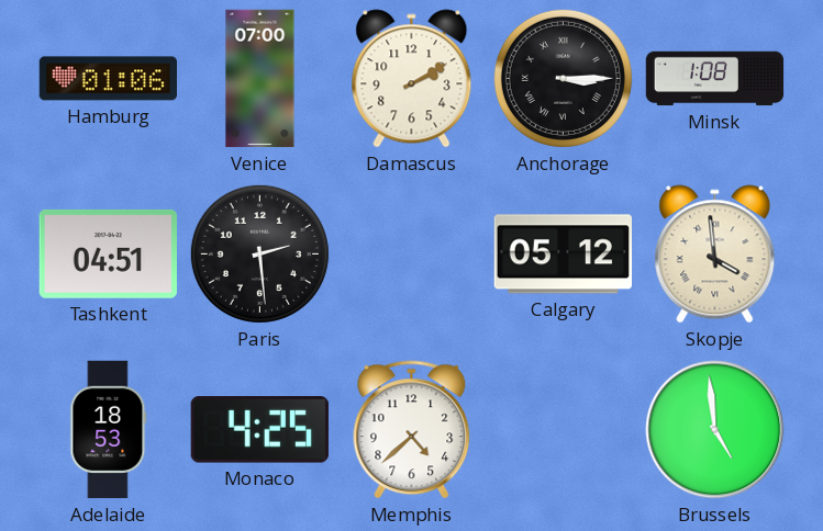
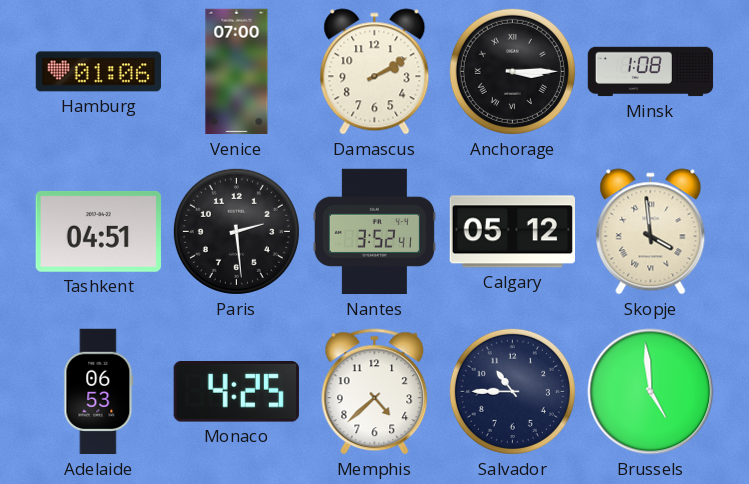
Nantes: none -> 3:52
Adelaide: 18:53 -> 06:53
Salvador: none -> 10:45
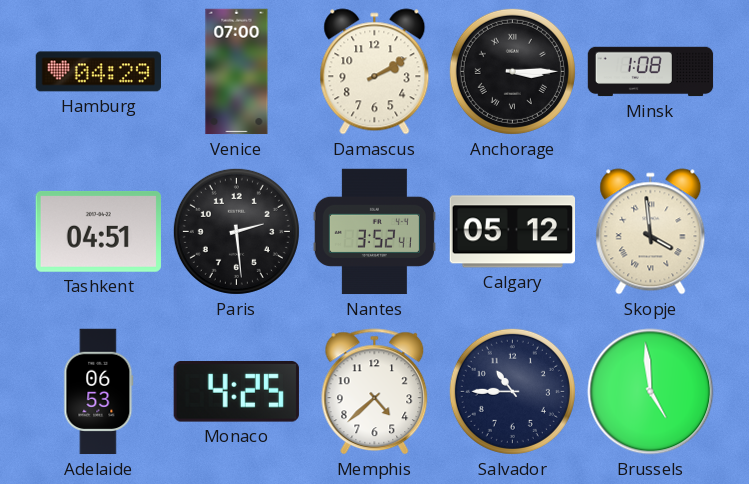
Hamburg: 01:06 -> 04:29
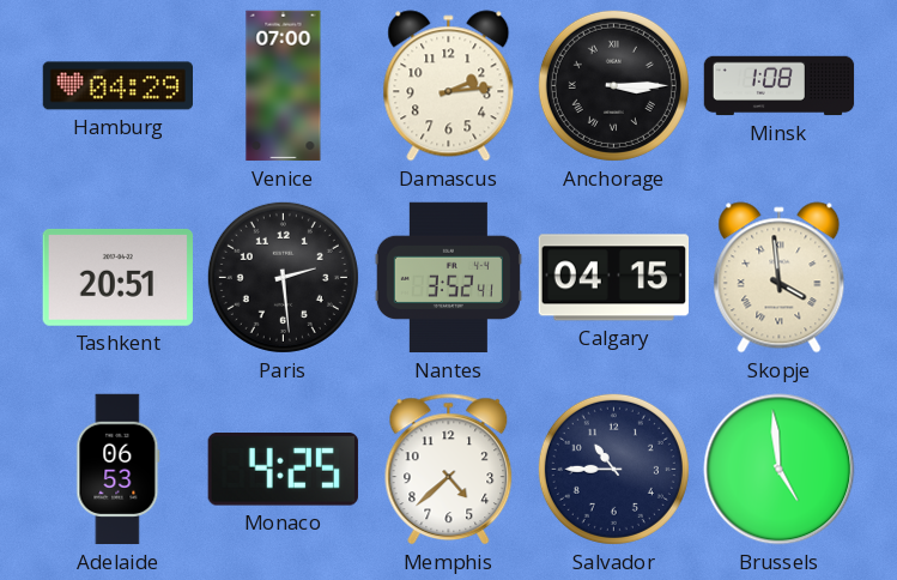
Damascus: 2:10 -> 2:14
Tashkent: 04:51 -> 20:51
Calgary: 05:12 -> 04:15
